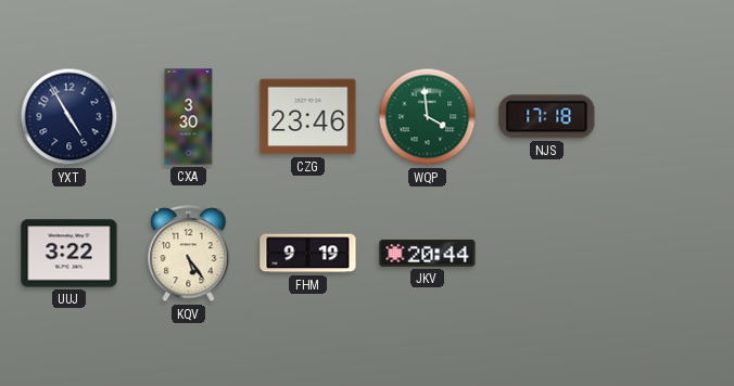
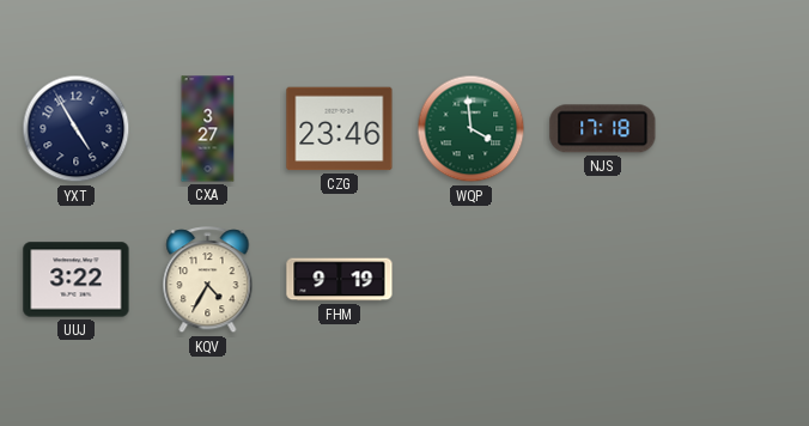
CXA: 3:30 -> 3:27
KQV: 5:24 -> 4:35
JKV: 20:44 -> none
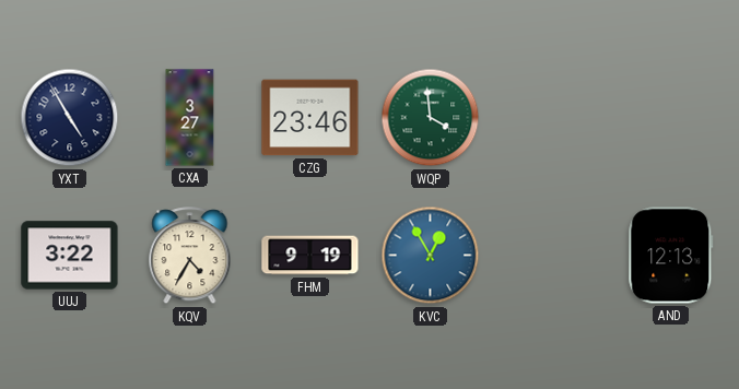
NJS: 17:18 -> none
KVC: none -> 12:55
AND: none -> 12:13
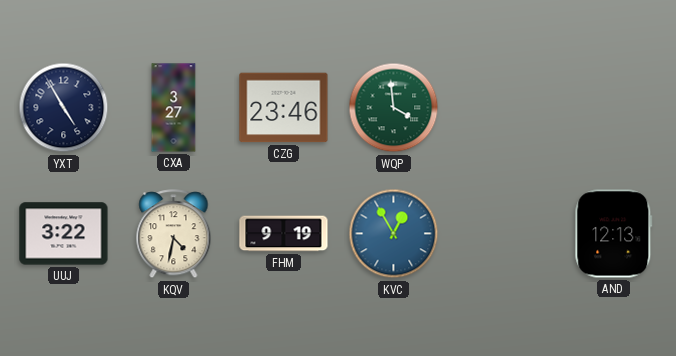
KQV: 4:35 -> 4:32
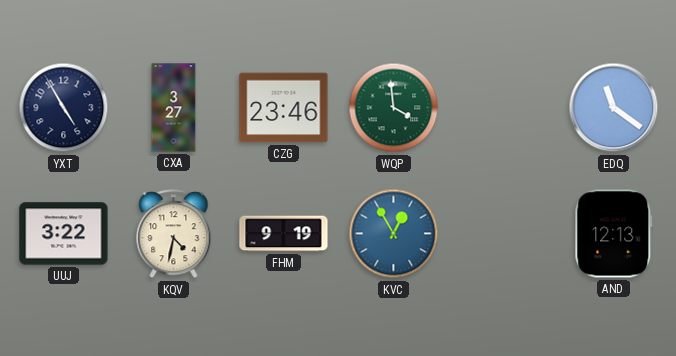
EDQ: none -> 11:21
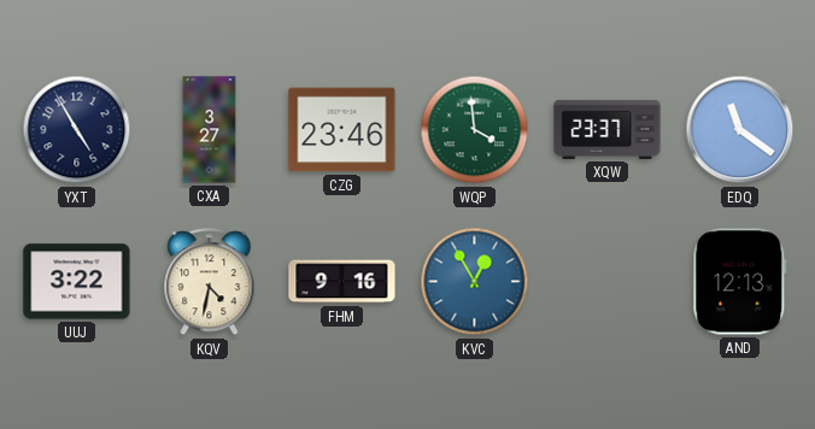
XQW: none -> 23:37
FHM: 9:19 -> 9:16
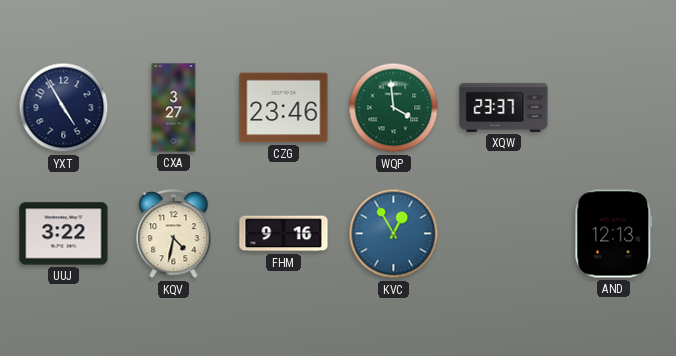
EDQ: 11:21 -> none
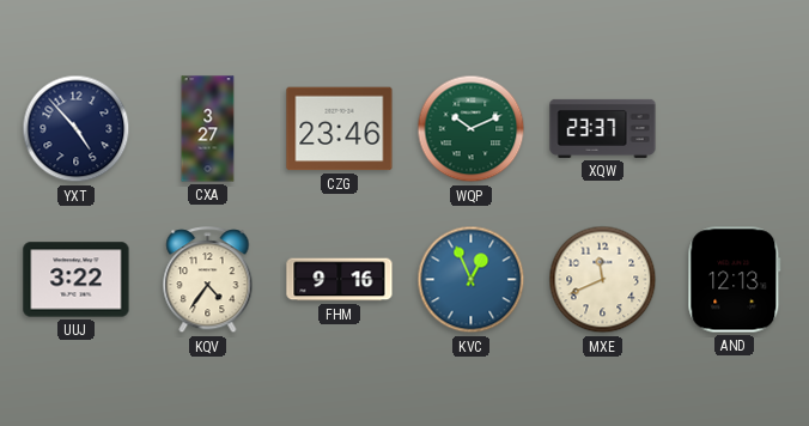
YXT: 4:55 -> 4:53
WQP: 3:59 -> 10:11
KQV: 4:32 -> 4:36
KVC: 12:55 -> 12:56
MXE: none -> 11:41
